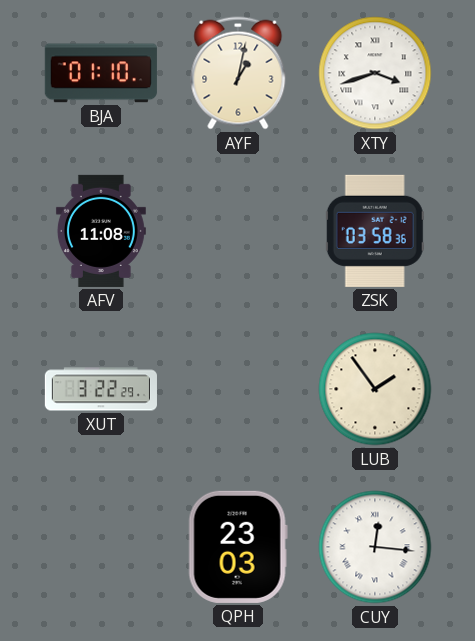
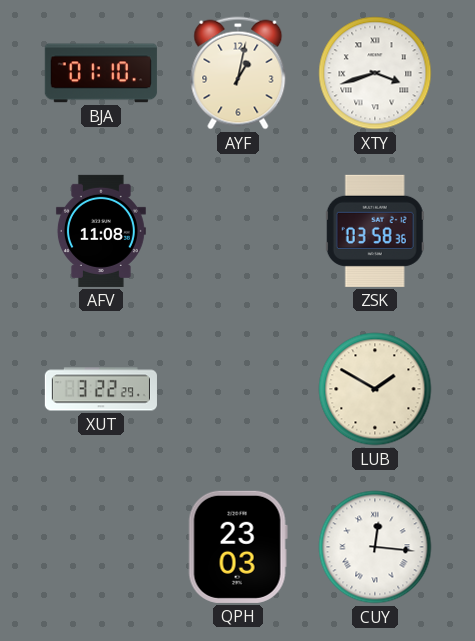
LUB: 1:54 -> 1:50
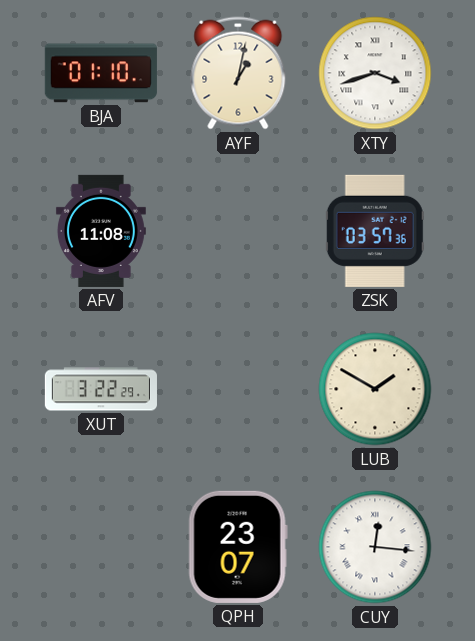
ZSK: 03:58 -> 03:57
QPH: 23:03 -> 23:07
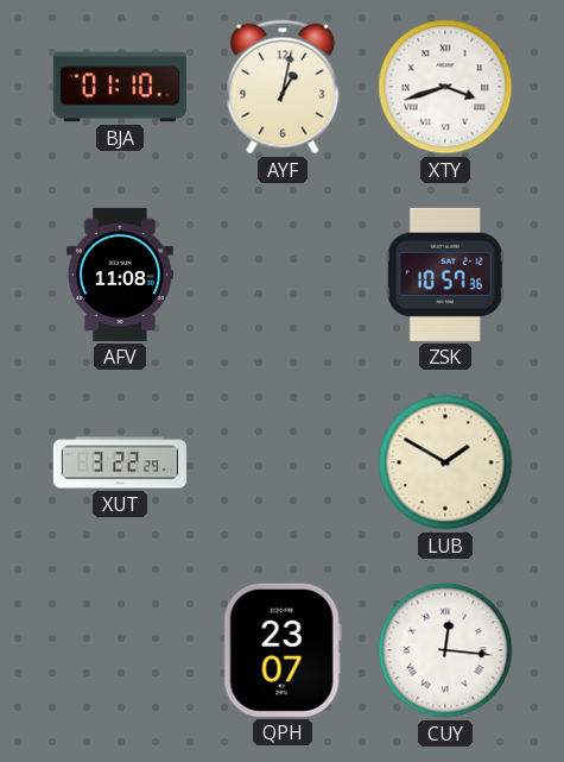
ZSK: 03:57 -> 10:57
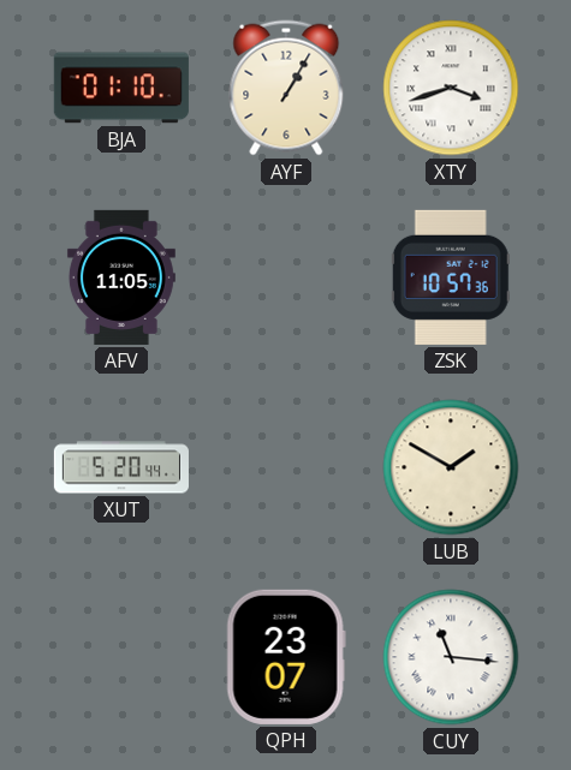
AYF: 1:02 -> 1:05
AFV: 11:08 -> 11:05
XUT: 3:22 -> 5:20
CUY: 12:16 -> 11:16
